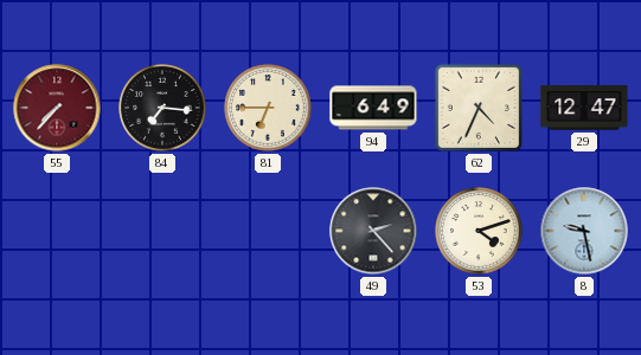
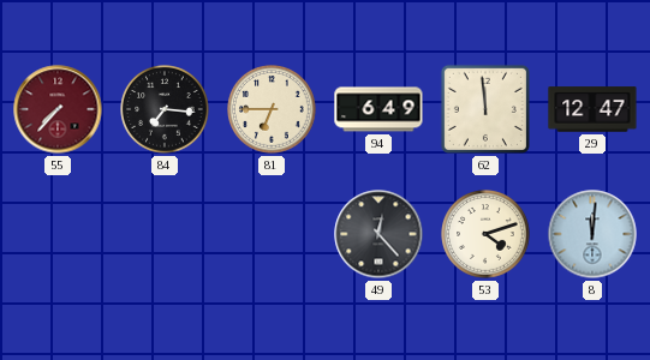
62: 4:34 -> 11:59
49: 2:23 -> 12:23
8: 9:28 -> 12:01
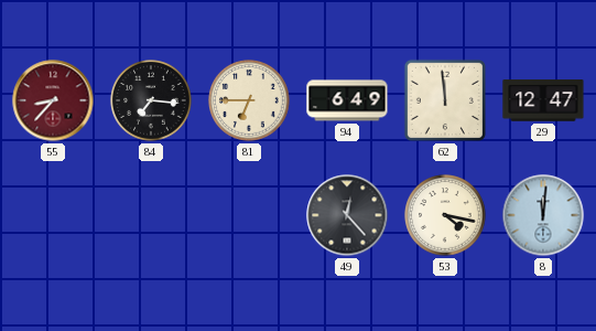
55: 7:37 -> 8:37
53: 4:12 -> 4:17
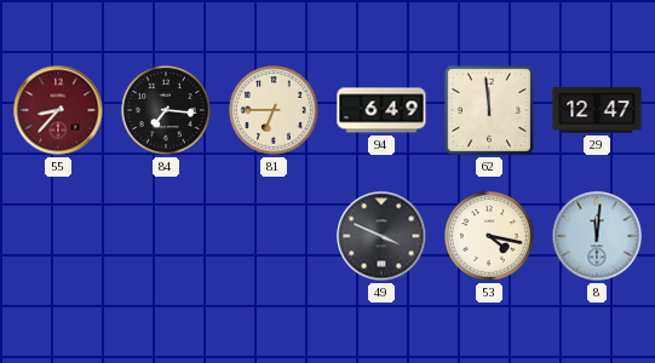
49: 12:23 -> 3:49
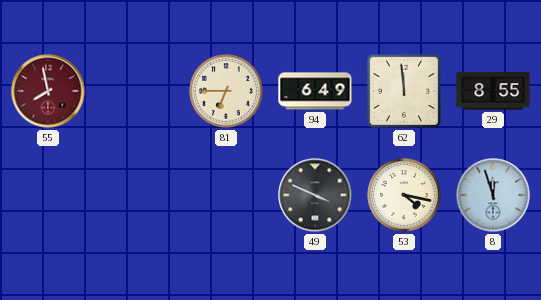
55: 8:37 -> 7:58
84: 7:16 -> none
29: 12:47 -> 8:55
8: 12:01 -> 11:57
